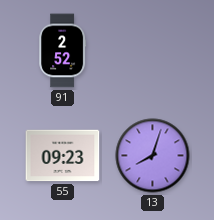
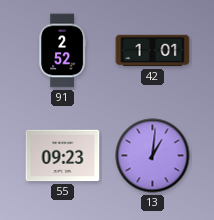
42: none -> 1:01
13: 8:03 -> 1:01
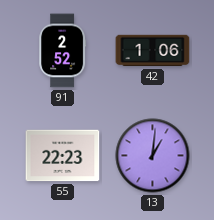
42: 1:01 -> 1:06
55: 09:23 -> 22:23
